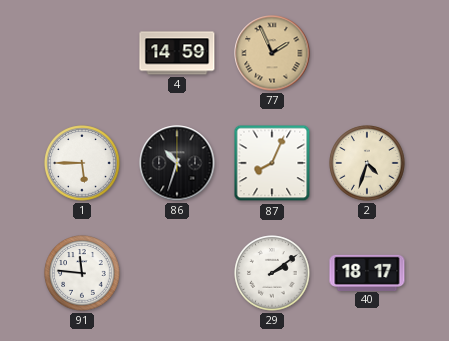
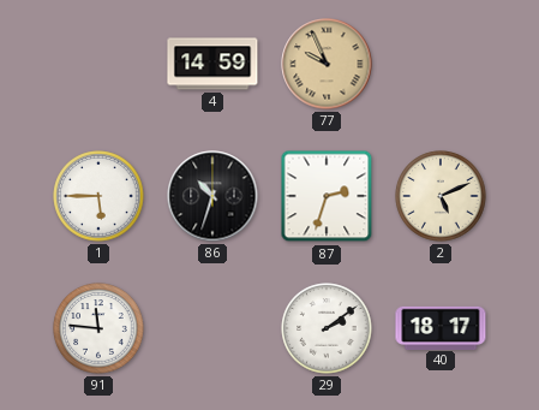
77: 1:56 -> 9:56
87: 8:04 -> 2:33
2: 4:33 -> 5:11
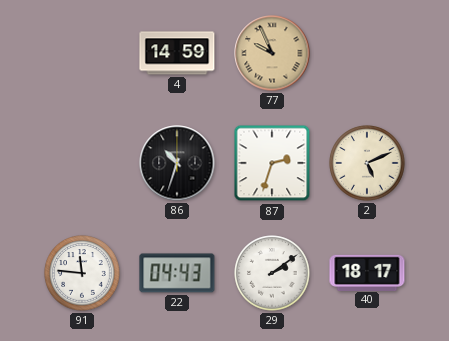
1: 5:45 -> none
22: none -> 04:43
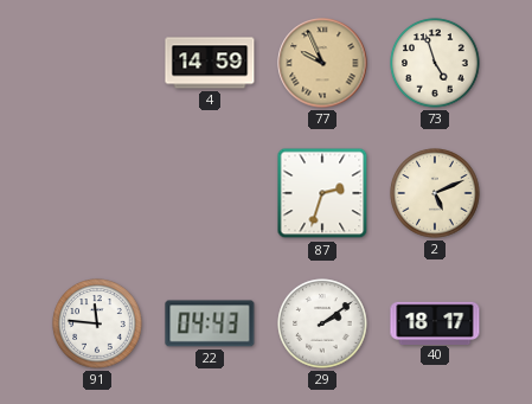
73: none -> 4:57
86: 10:33 -> none
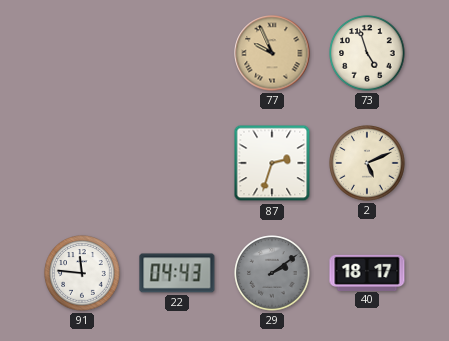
4: 14:59 -> none
29 dial: white -> grey
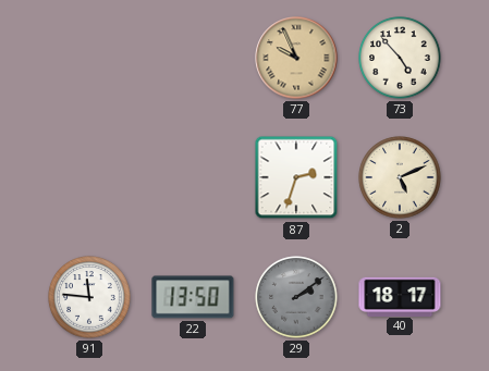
73: 4:57 -> 4:53
22: 04:43 -> 13:50
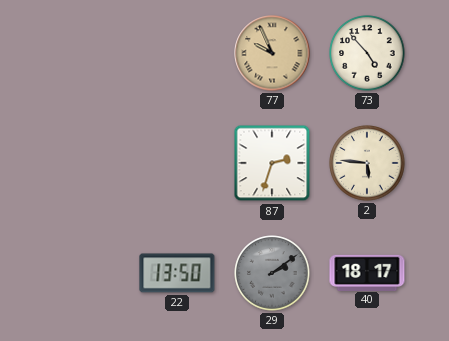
2: 5:11 -> 5:46
91: 11:46 -> none
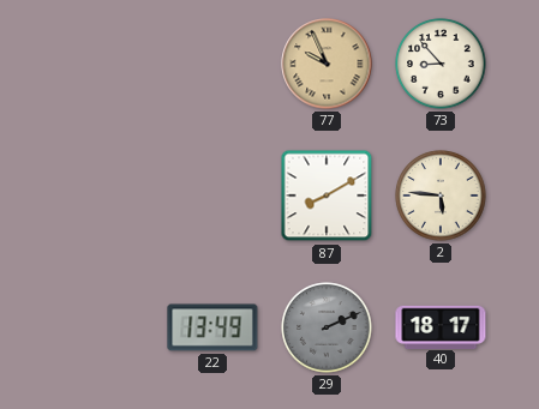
73: 4:53 -> 8:53
87: 2:33 -> 8:10
22: 13:50 -> 13:49
29: 2:09 -> 2:11
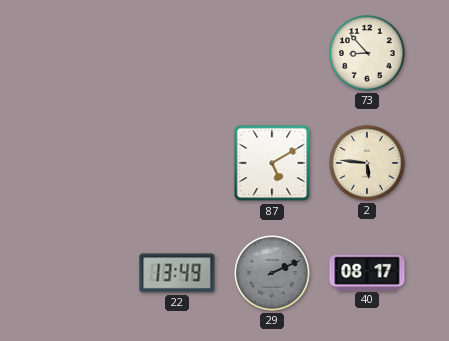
77: 9:56 -> none
87: 8:10 -> 5:10
40: 18:17 -> 08:17
